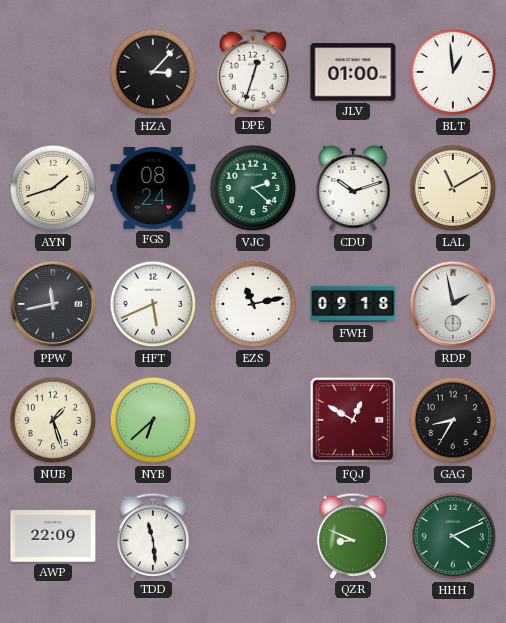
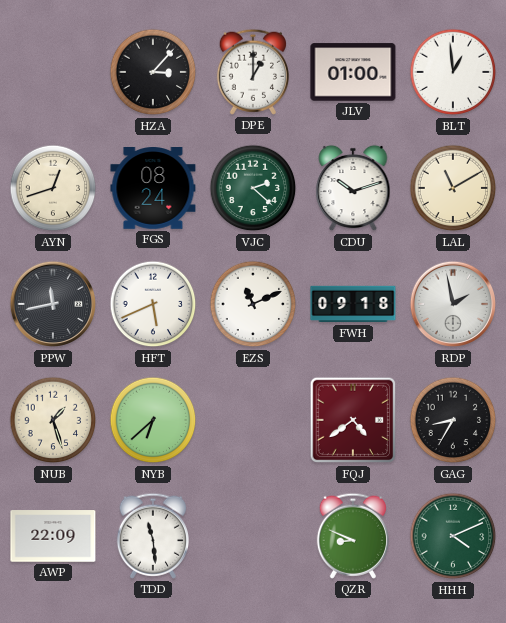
DPE: 12:33 -> 1:00
AYN: 1:42 -> 12:42
EZS: 11:13 -> 11:11
FQJ: 12:50 -> 4:39
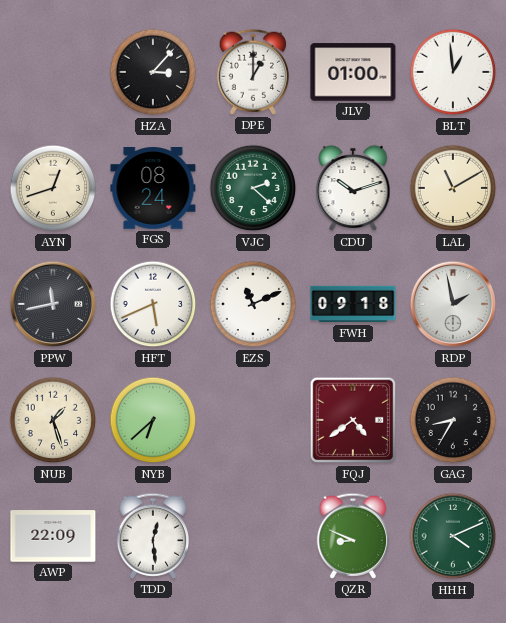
TDD: 11:29 -> 12:29
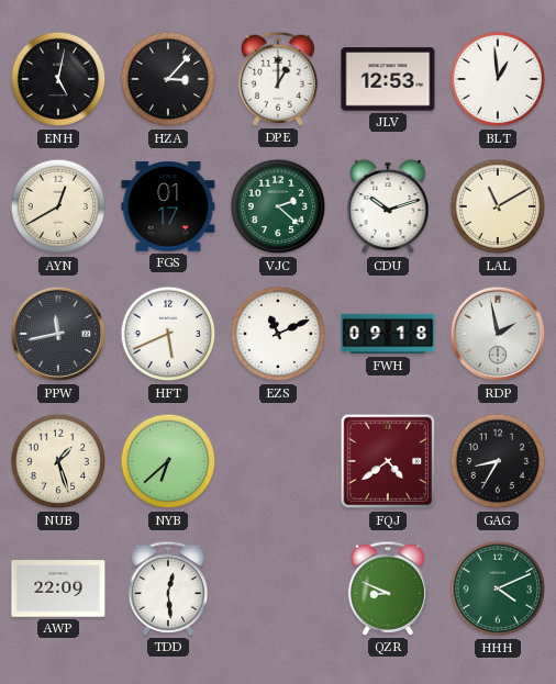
ENH: none -> 5:02
JLV: 01:00 -> 12:53
AYN: 12:42 -> 12:40
FGS: 08:24 -> 01:17
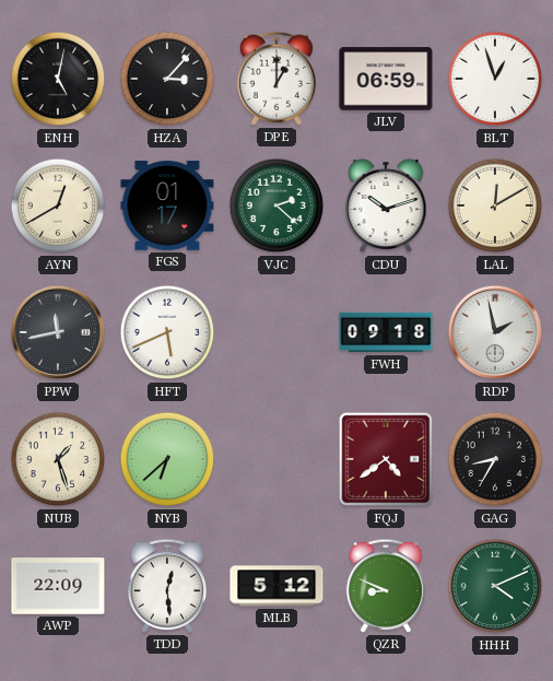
JLV: 12:53 -> 06:59
BLT: 12:59 -> 12:57
LAL: 11:10 -> 12:10
EZS: 11:11 -> none
MLB: none -> 5:12
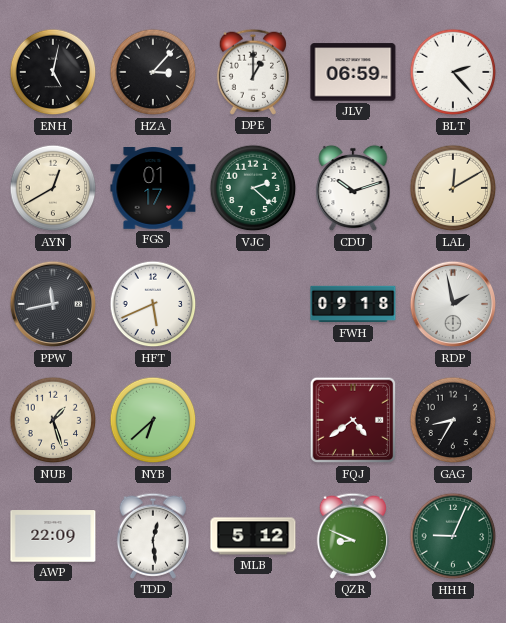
BLT: 12:57 -> 2:23
HHH: 4:11 -> 9:04
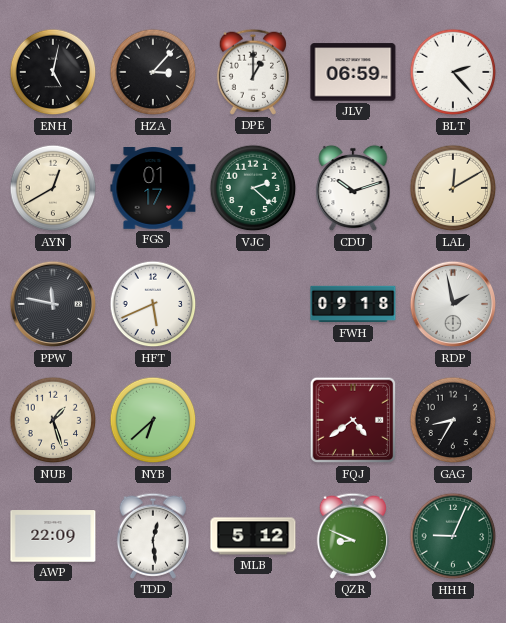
PPW: 11:43 -> 11:47
